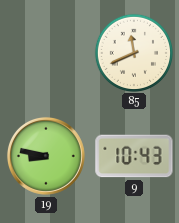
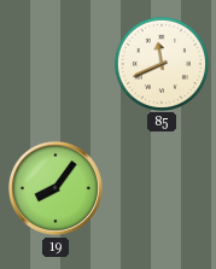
19: 8:47 -> 8:06
9: 10:43 -> none
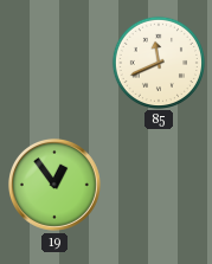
19: 8:06 -> 12:54
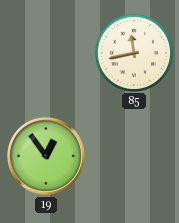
85: 11:41 -> 11:43
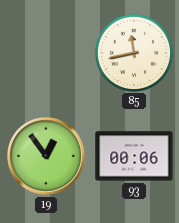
93: none -> 00:06
